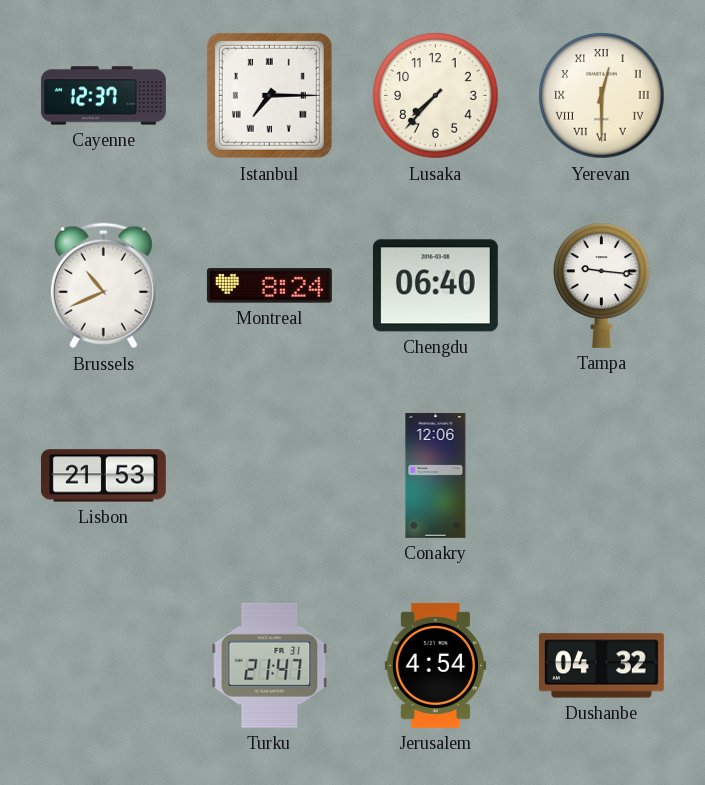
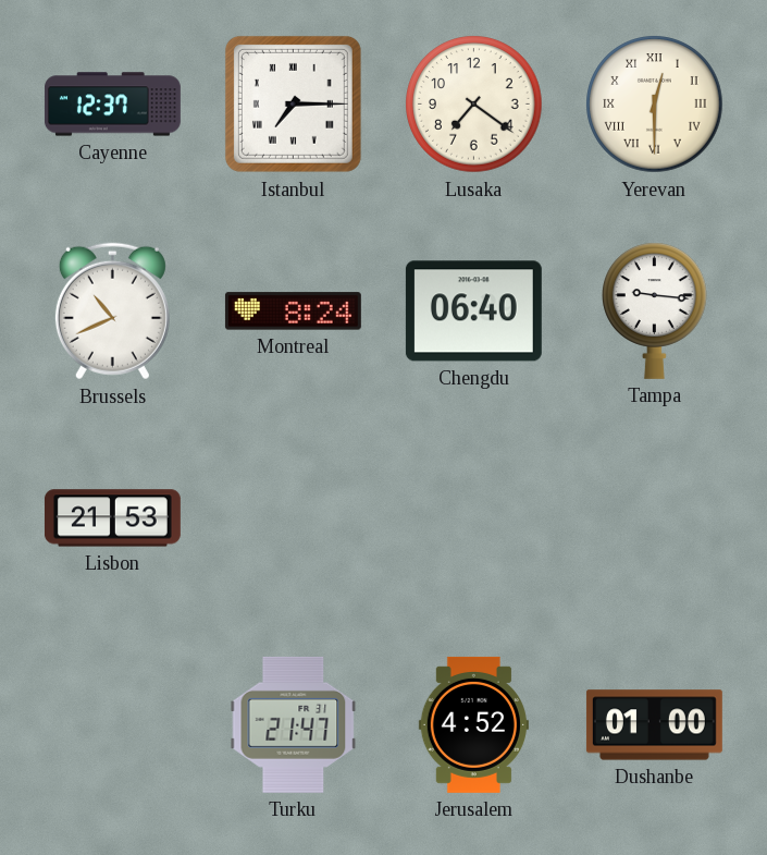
Lusaka: 7:37 -> 7:21
Conakry: 12:06 -> none
Jerusalem: 4:54 -> 4:52
Dushanbe: 04:32 -> 01:00
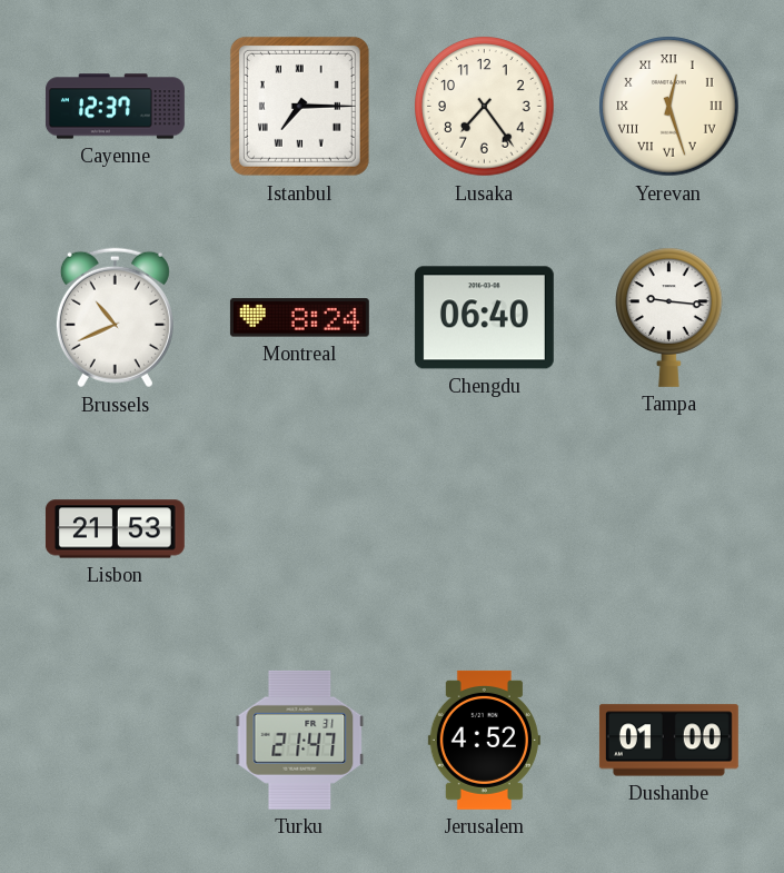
Lusaka: 7:21 -> 7:24
Yerevan: 12:30 -> 12:27
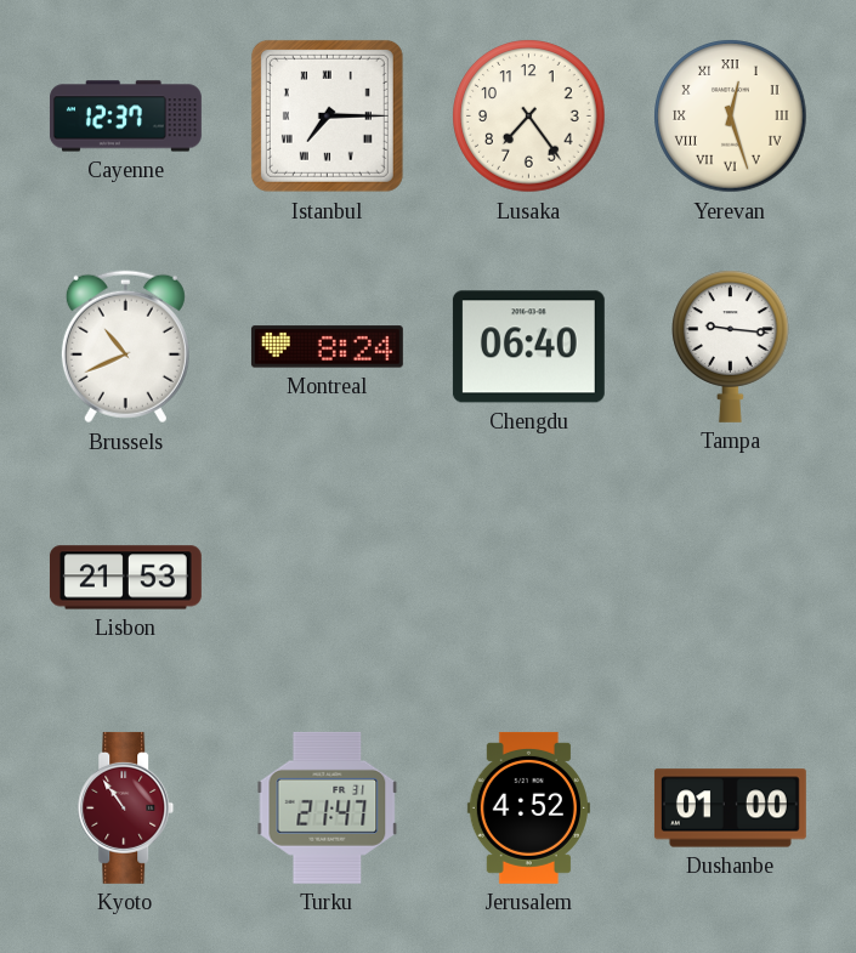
Kyoto: none -> 10:54
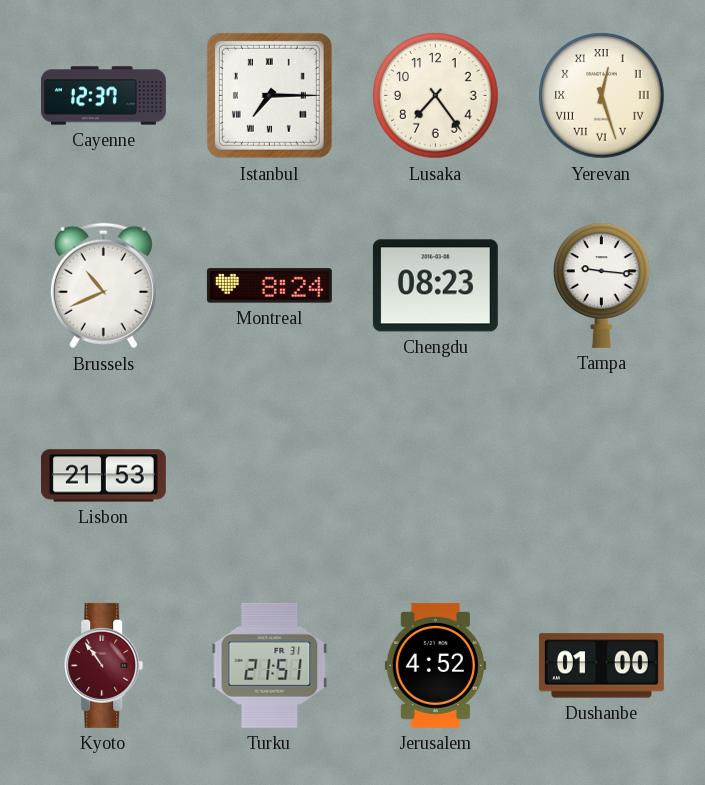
Chengdu: 06:40 -> 08:23
Turku: 21:47 -> 21:51
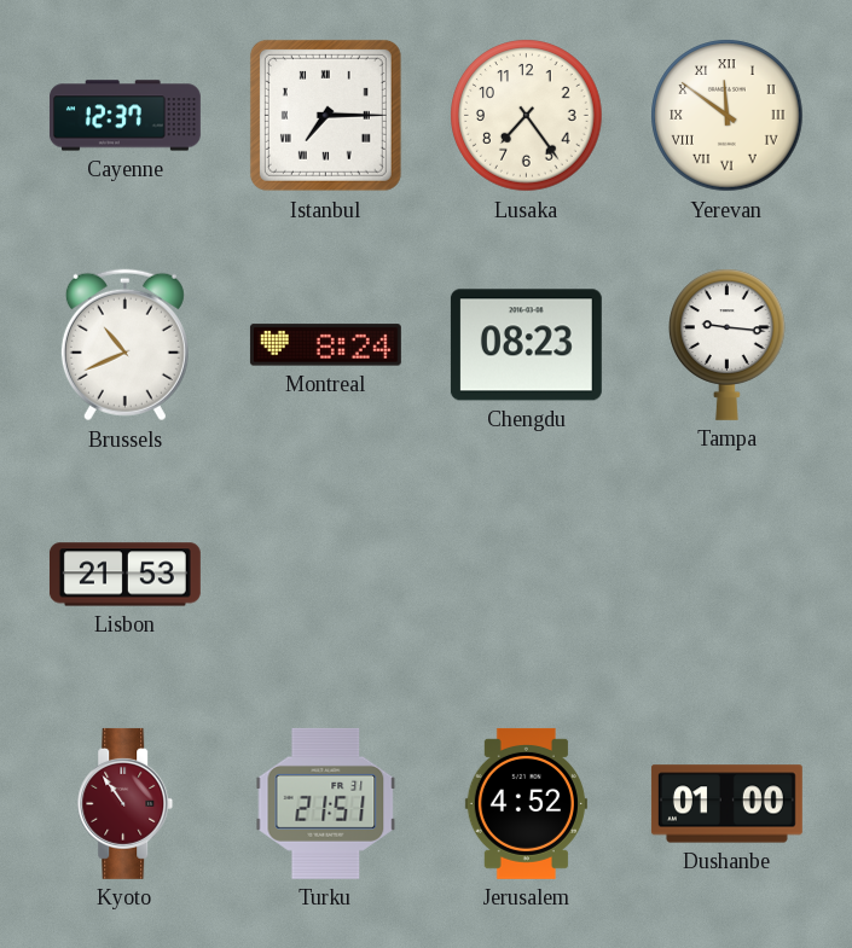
Yerevan: 12:27 -> 11:51
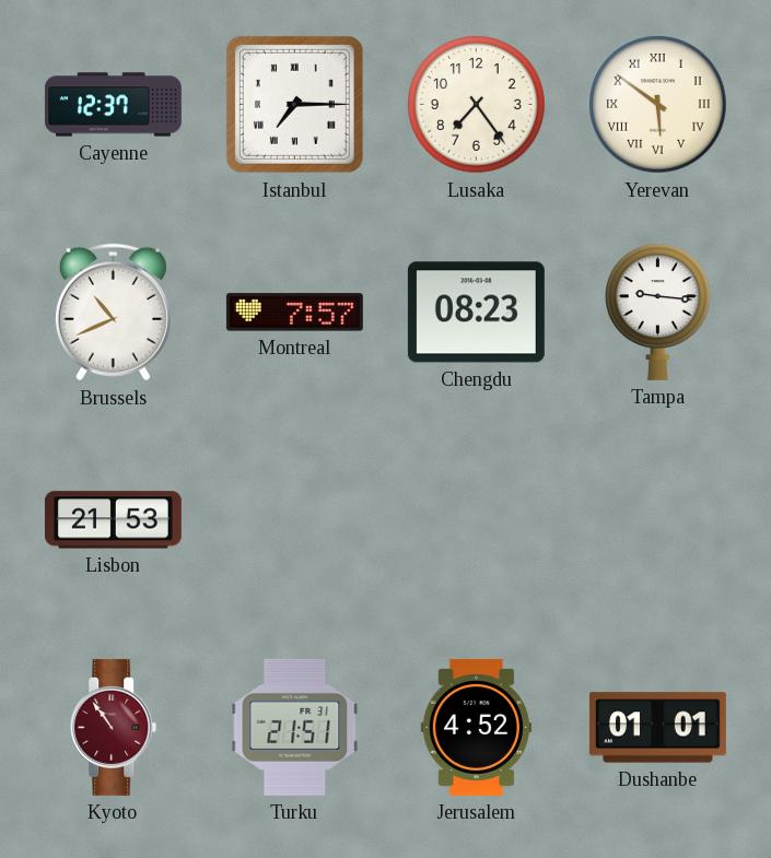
Yerevan: 11:51 -> 5:51
Montreal: 8:24 -> 7:57
Dushanbe: 01:00 -> 01:01
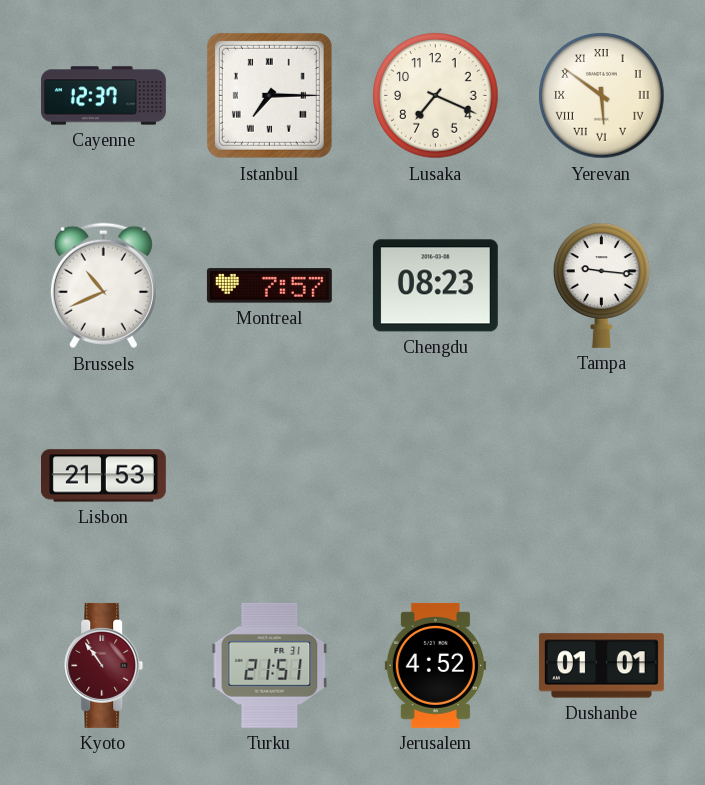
Lusaka: 7:24 -> 7:19
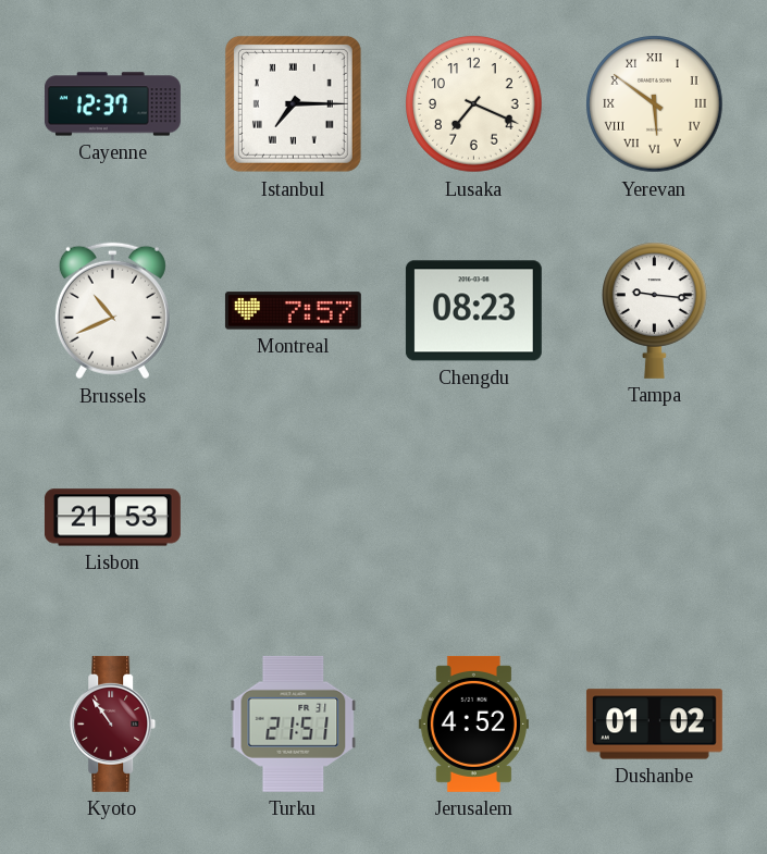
Dushanbe: 01:01 -> 01:02
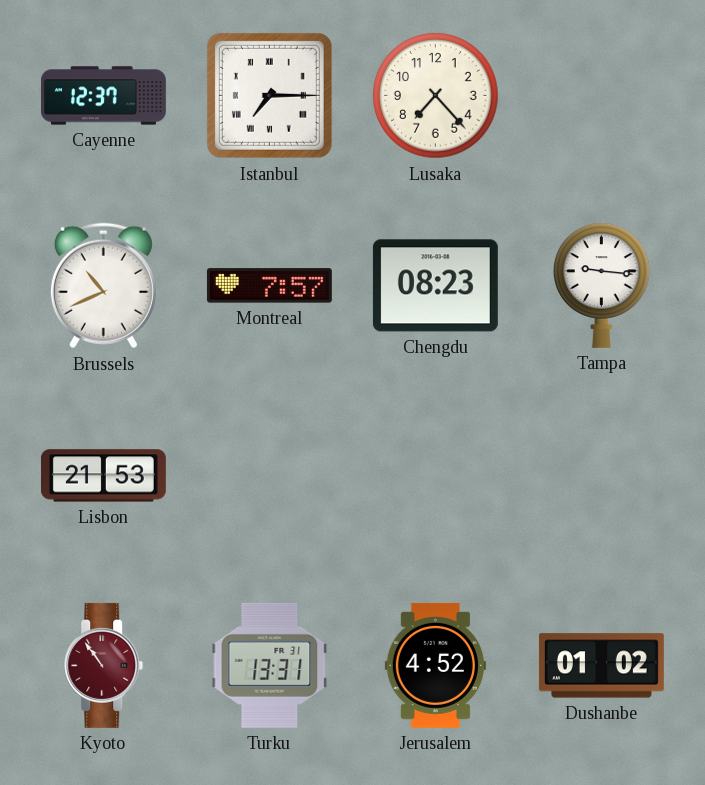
Lusaka: 7:19 -> 7:23
Yerevan: 5:51 -> none
Turku: 21:51 -> 13:31
